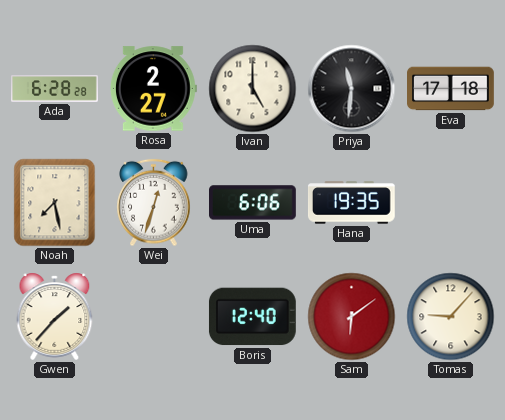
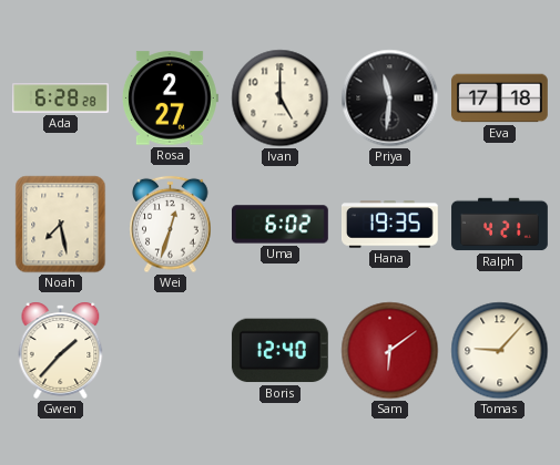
Uma: 6:06 -> 6:02
Ralph: none -> 4:21
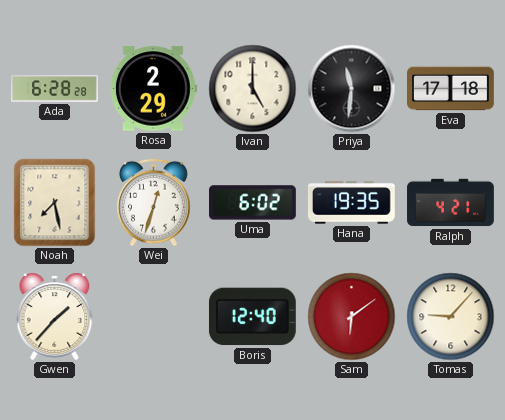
Rosa: 2:27 -> 2:29
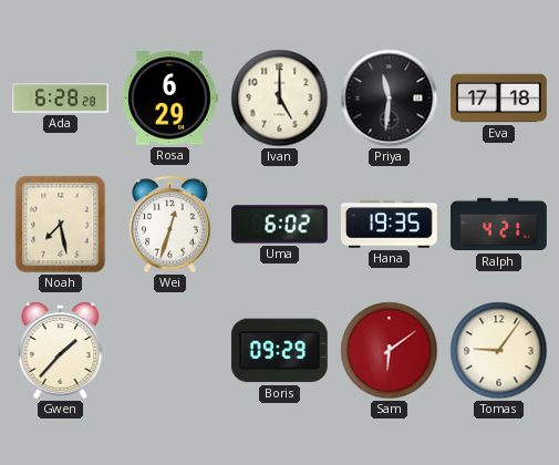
Rosa: 2:29 -> 6:29
Boris: 12:40 -> 09:29
Tomas: 9:07 -> 9:06
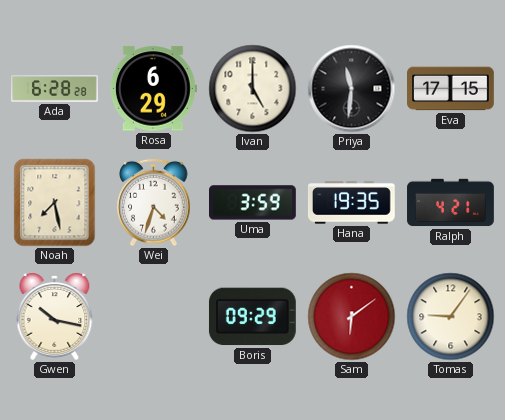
Eva: 17:18 -> 17:15
Wei: 12:33 -> 4:33
Uma: 6:02 -> 3:59
Gwen: 1:37 -> 10:17
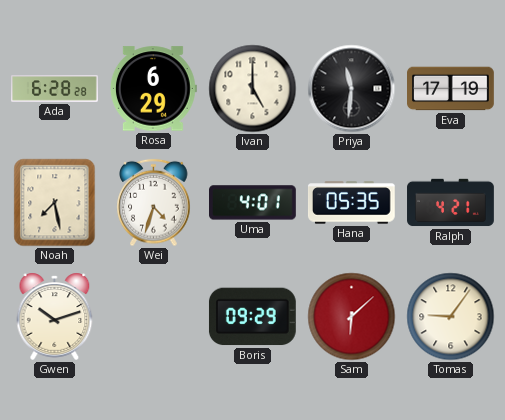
Eva: 17:15 -> 17:19
Uma: 3:59 -> 4:01
Hana: 19:35 -> 05:35
Gwen: 10:17 -> 10:12
Sam: 6:09 -> 6:08
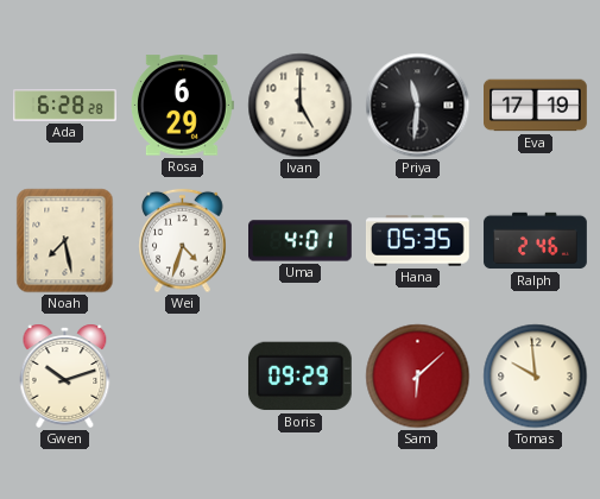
Ralph: 4:21 -> 2:46
Tomas: 9:06 -> 9:59
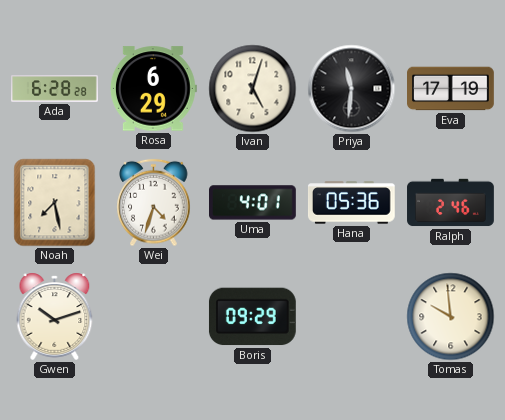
Ivan: 5:00 -> 5:03
Hana: 05:35 -> 05:36
Sam: 6:08 -> none
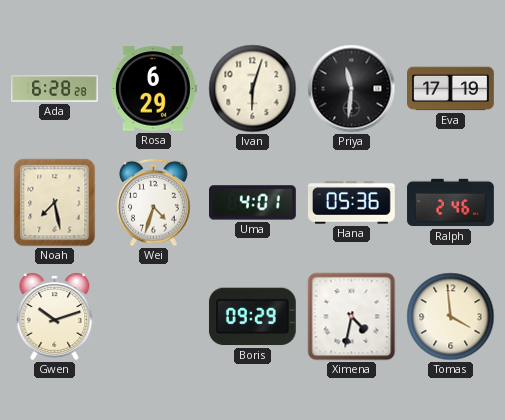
Ivan: 5:03 -> 6:03
Ximena: none -> 4:32
Tomas: 9:59 -> 3:59
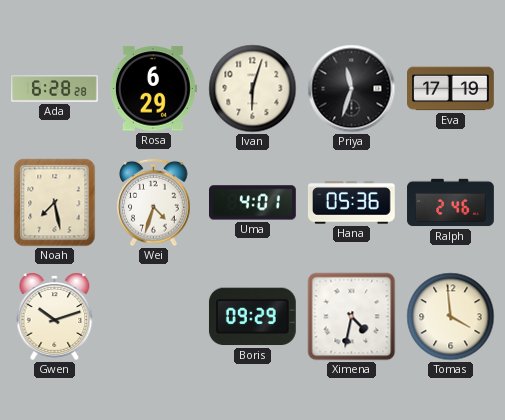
Priya: 11:31 -> 11:33
